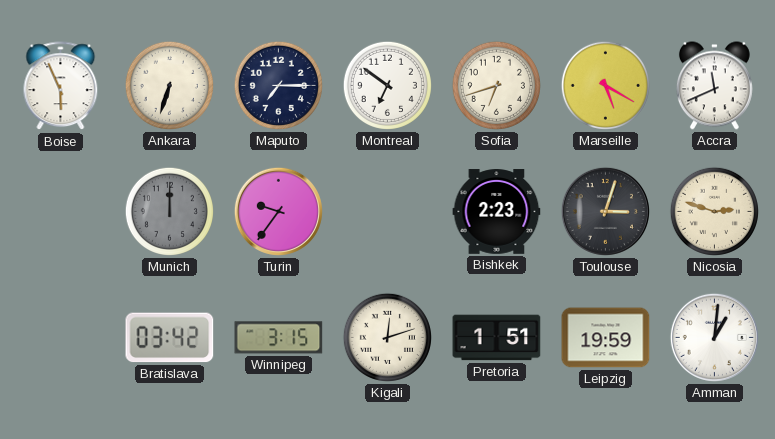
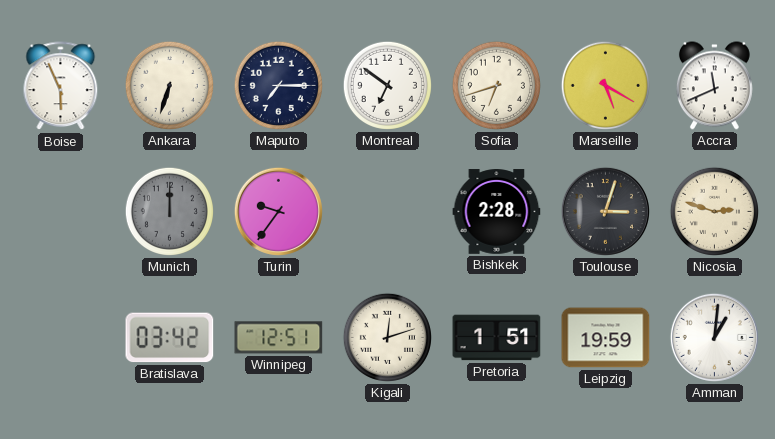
Bishkek: 2:23 -> 2:28
Winnipeg: 3:15 -> 12:51
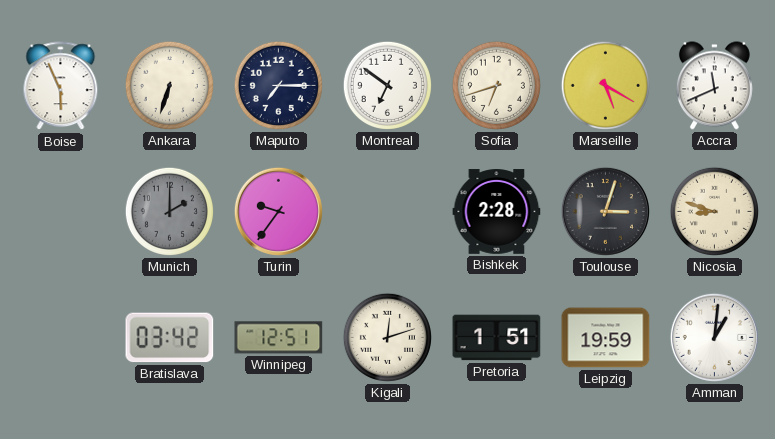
Munich: 12:00 -> 2:00
Nicosia: 2:48 -> 8:48
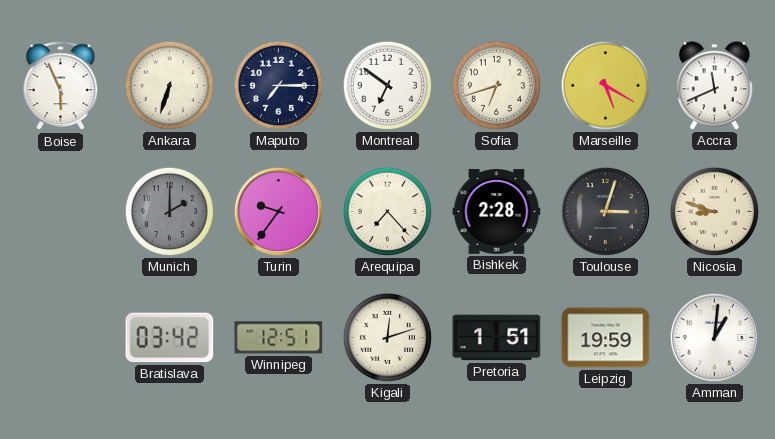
Arequipa: none -> 7:23
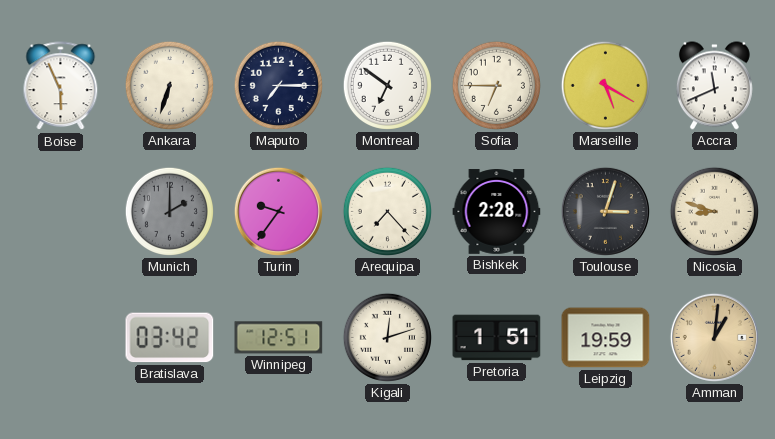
Sofia: 6:42 -> 6:45
Amman dial: white -> champagne
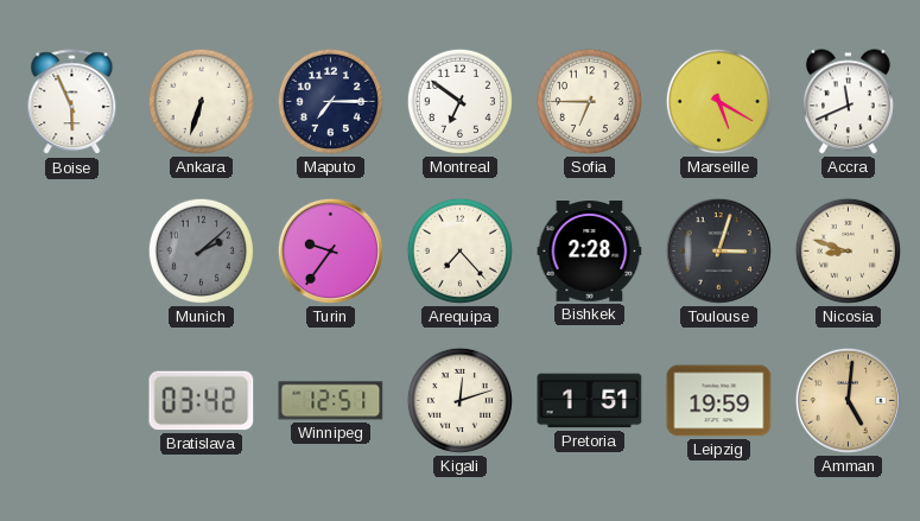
Munich: 2:00 -> 2:08
Amman: 1:01 -> 5:01
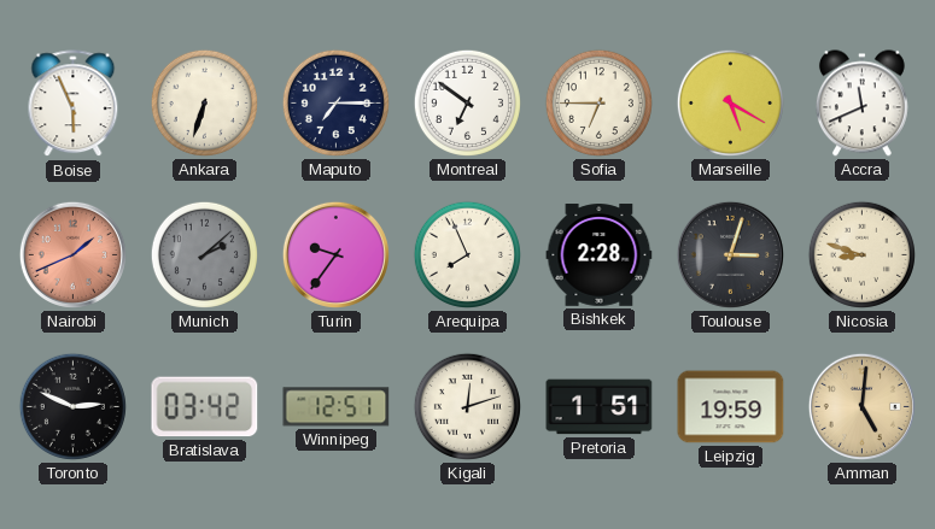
Nairobi: none -> 1:41
Arequipa: 7:23 -> 7:56
Toronto: none -> 2:49
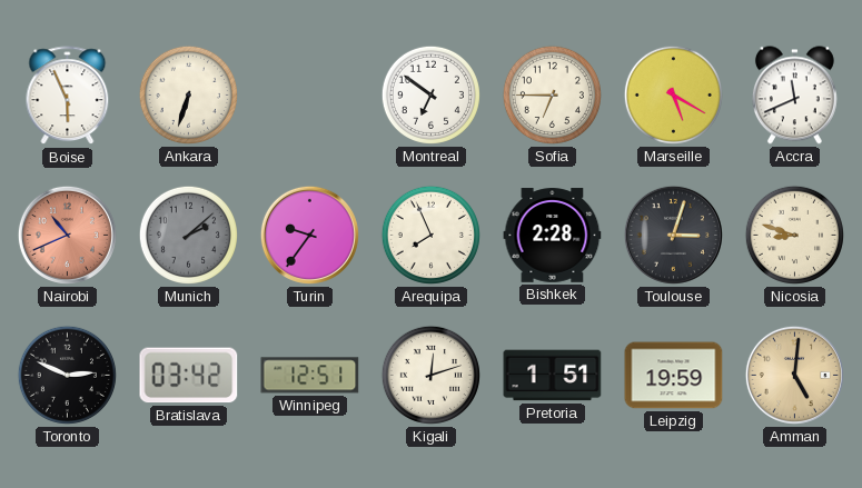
Maputo: 7:15 -> none
Nairobi: 1:41 -> 10:41
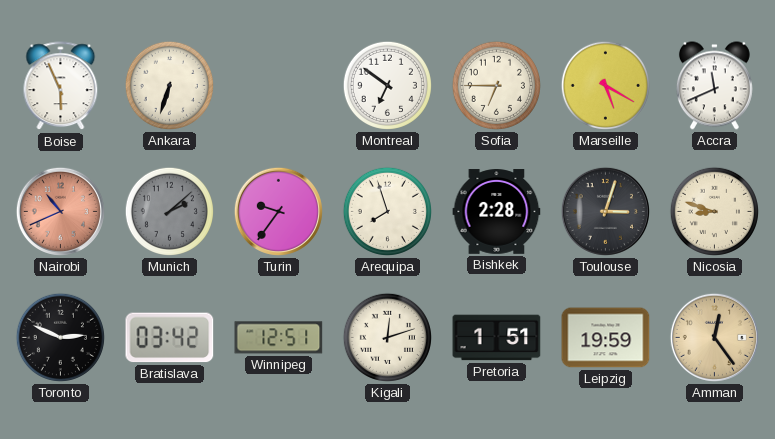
Arequipa: 7:56 -> 7:57
Amman: 5:01 -> 12:24
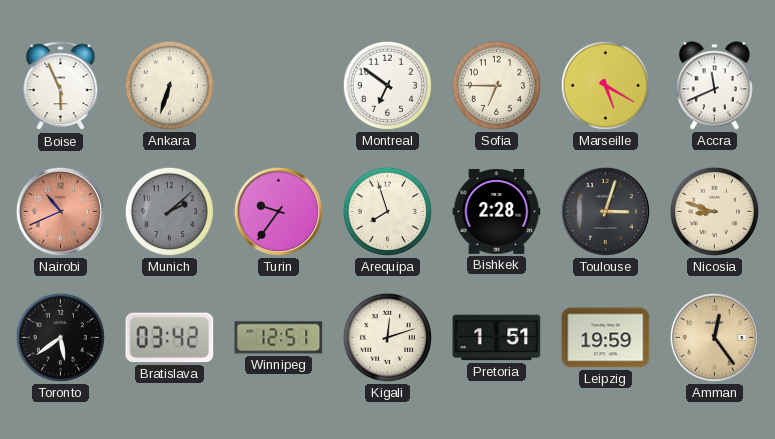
Toronto: 2:49 -> 5:39
